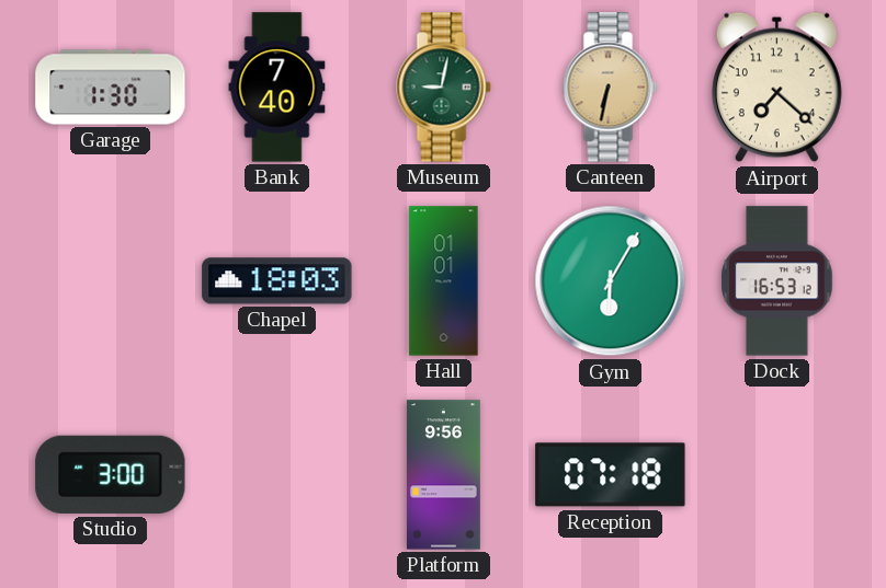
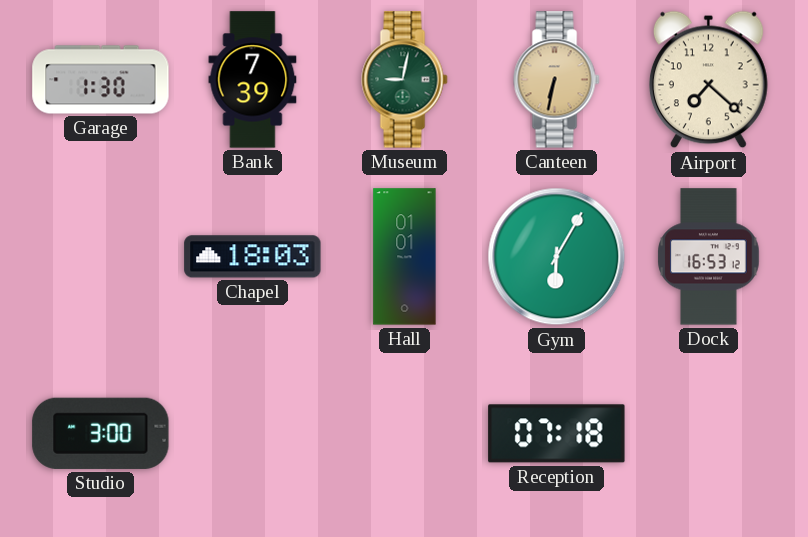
Bank: 7:40 -> 7:39
Platform: 9:56 -> none
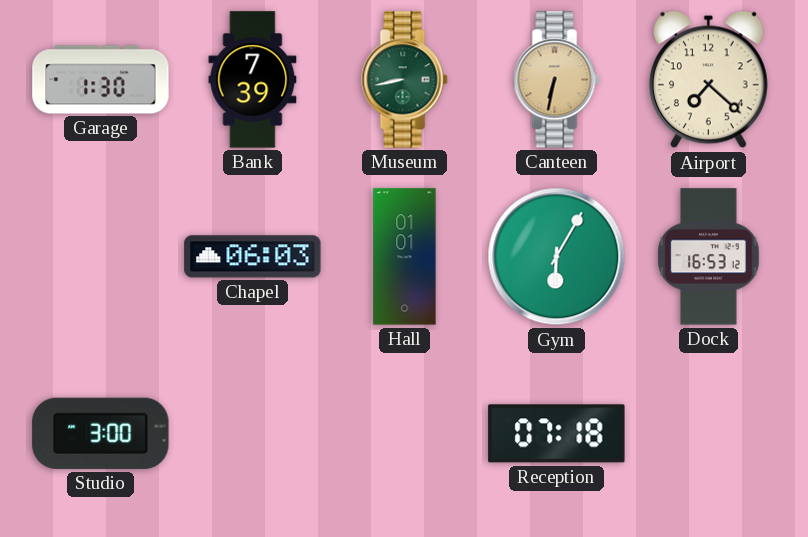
Museum: 9:02 -> 8:43
Chapel: 18:03 -> 06:03
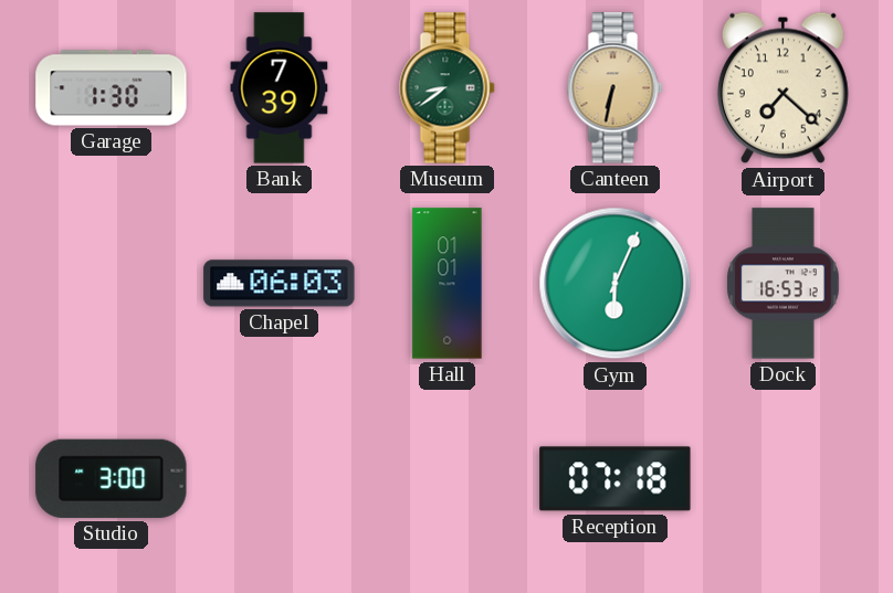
Museum: 8:43 -> 8:39
Gym: 6:05 -> 6:04
